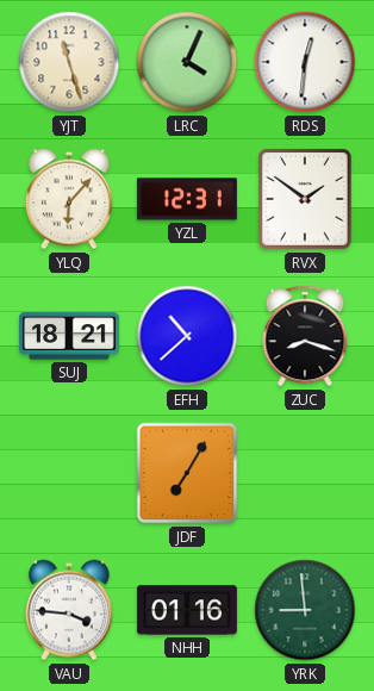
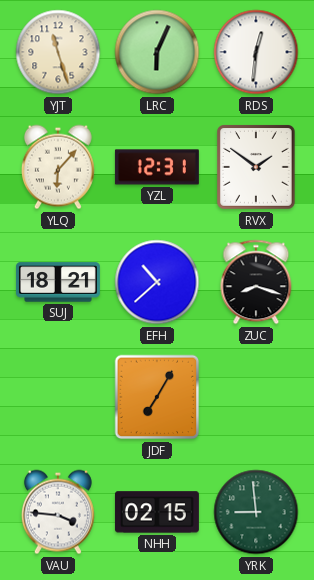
LRC: 4:04 -> 6:04
NHH: 01:16 -> 02:15
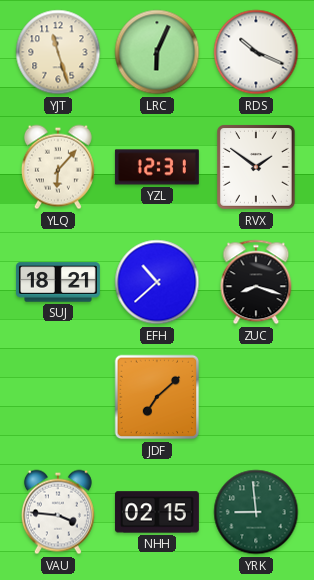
RDS: 12:31 -> 10:19
JDF: 7:05 -> 7:08
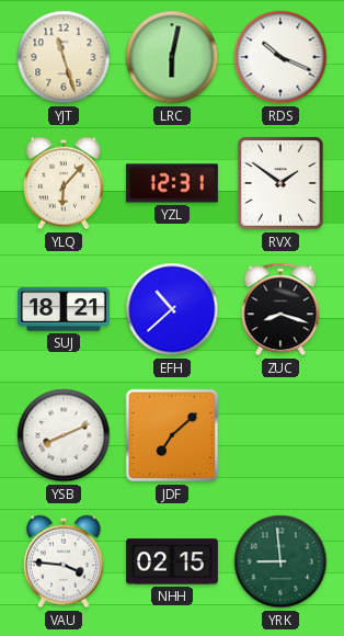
LRC: 6:04 -> 6:02
YSB: none -> 8:11
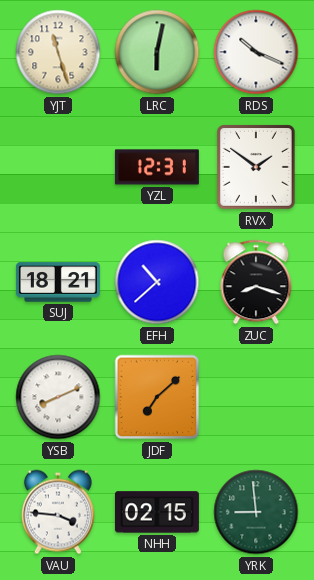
YLQ: 6:07 -> none
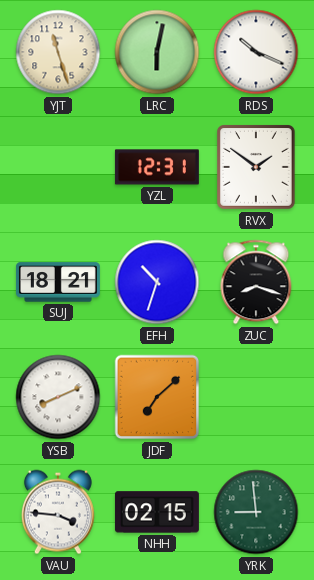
EFH: 10:38 -> 10:33
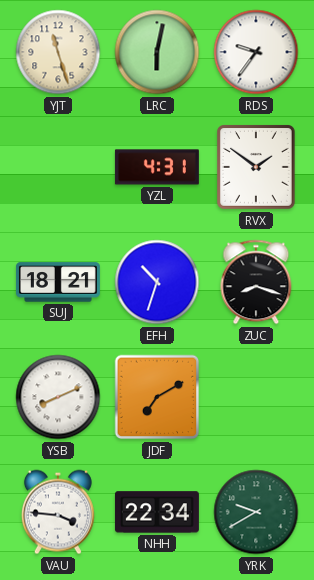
RDS: 10:19 -> 9:36
YZL: 12:31 -> 4:31
JDF: 7:08 -> 7:10
NHH: 02:15 -> 22:34
YRK: 8:59 -> 9:40
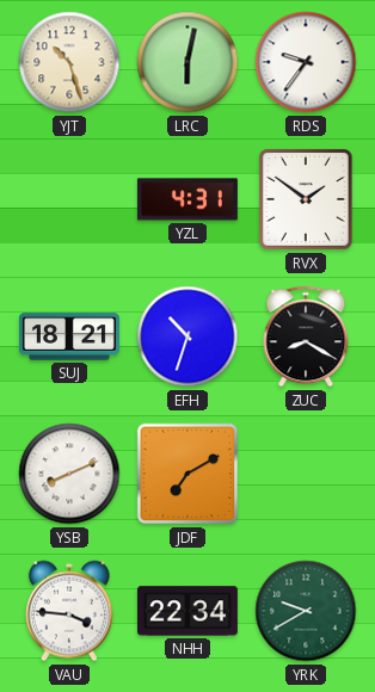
YJT: 11:27 -> 10:27
ZUC: 8:18 -> 8:20
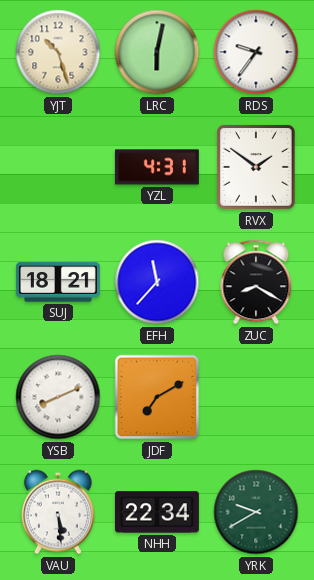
EFH: 10:33 -> 11:37
VAU: 3:46 -> 5:29
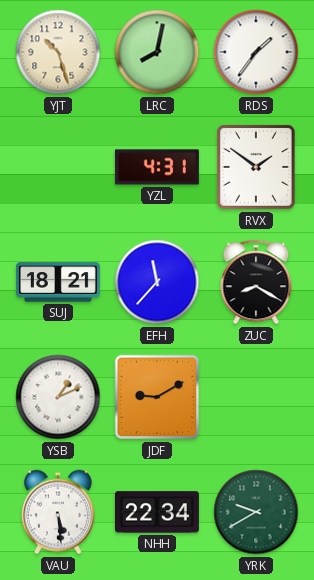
LRC: 6:02 -> 8:02
RDS: 9:36 -> 1:36
YSB: 8:11 -> 1:11
JDF: 7:10 -> 9:10
